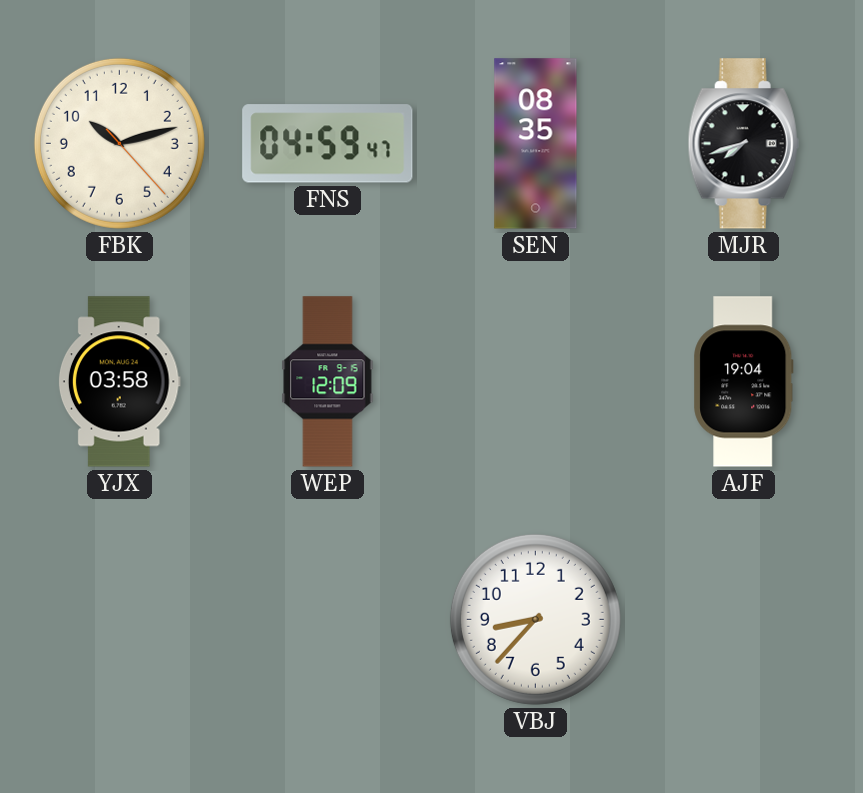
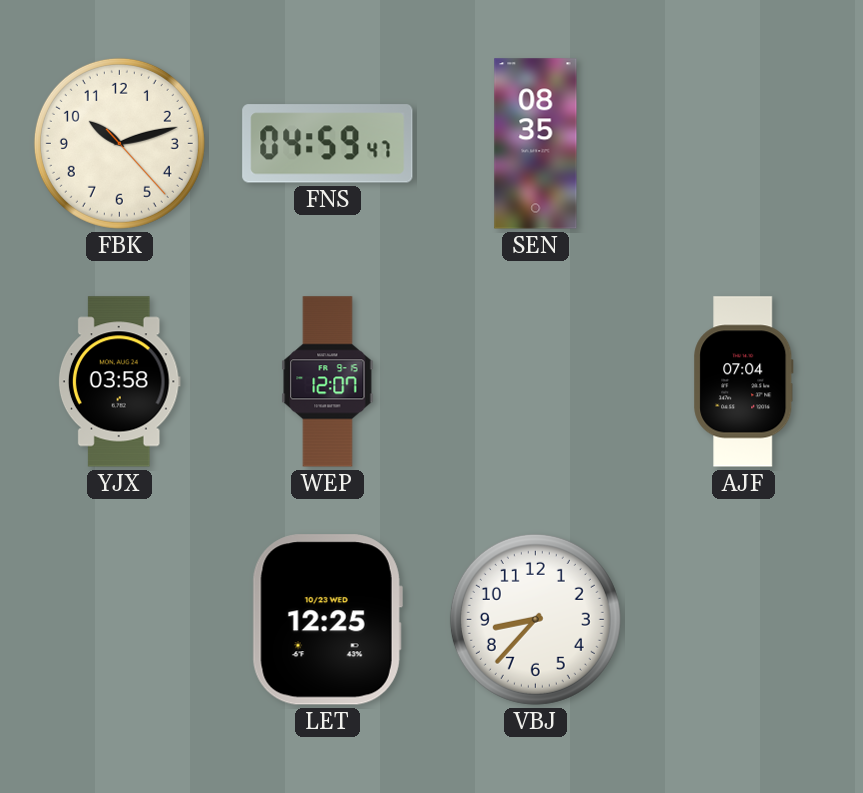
MJR: 7:42 -> none
WEP: 12:09 -> 12:07
AJF: 19:04 -> 07:04
LET: none -> 12:25
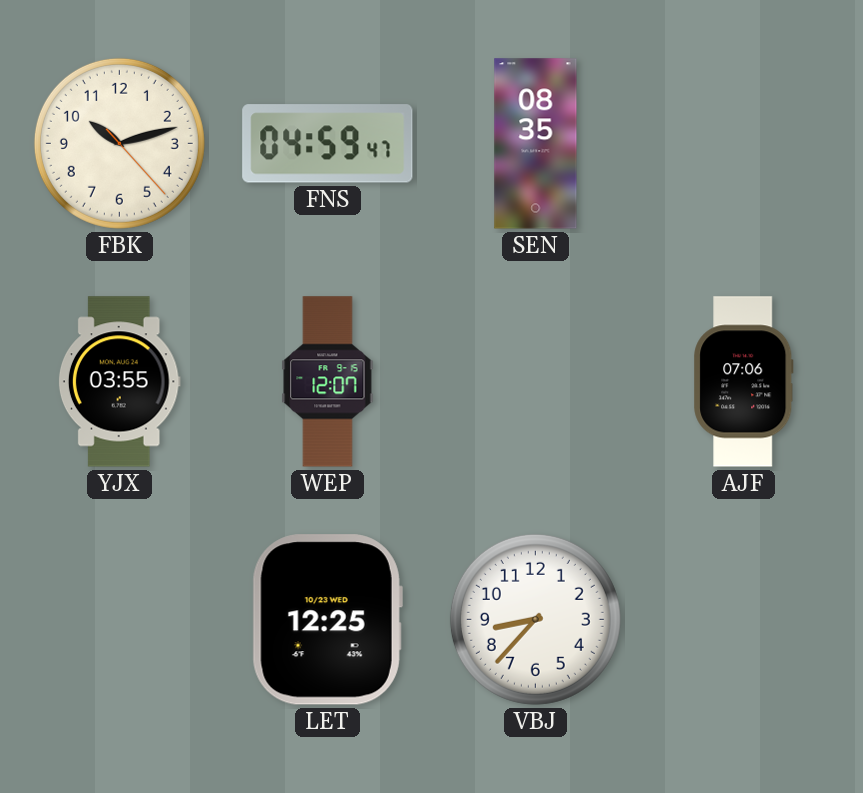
YJX: 03:58 -> 03:55
AJF: 07:04 -> 07:06
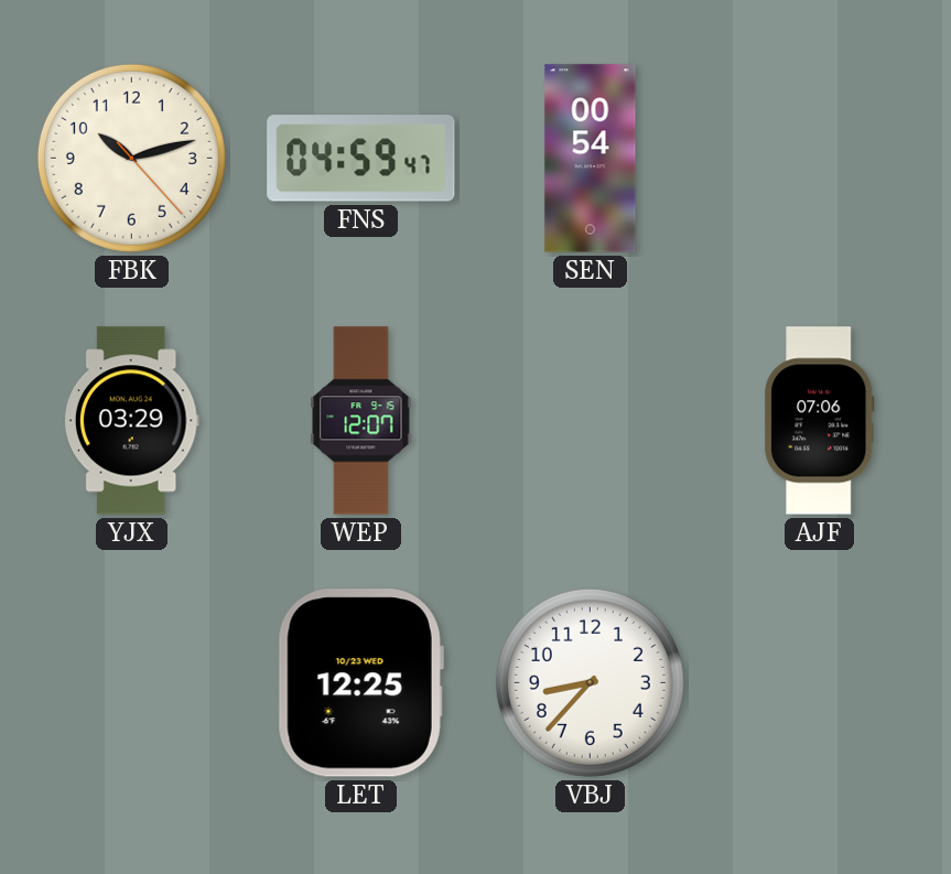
SEN: 08:35 -> 00:54
YJX: 03:55 -> 03:29
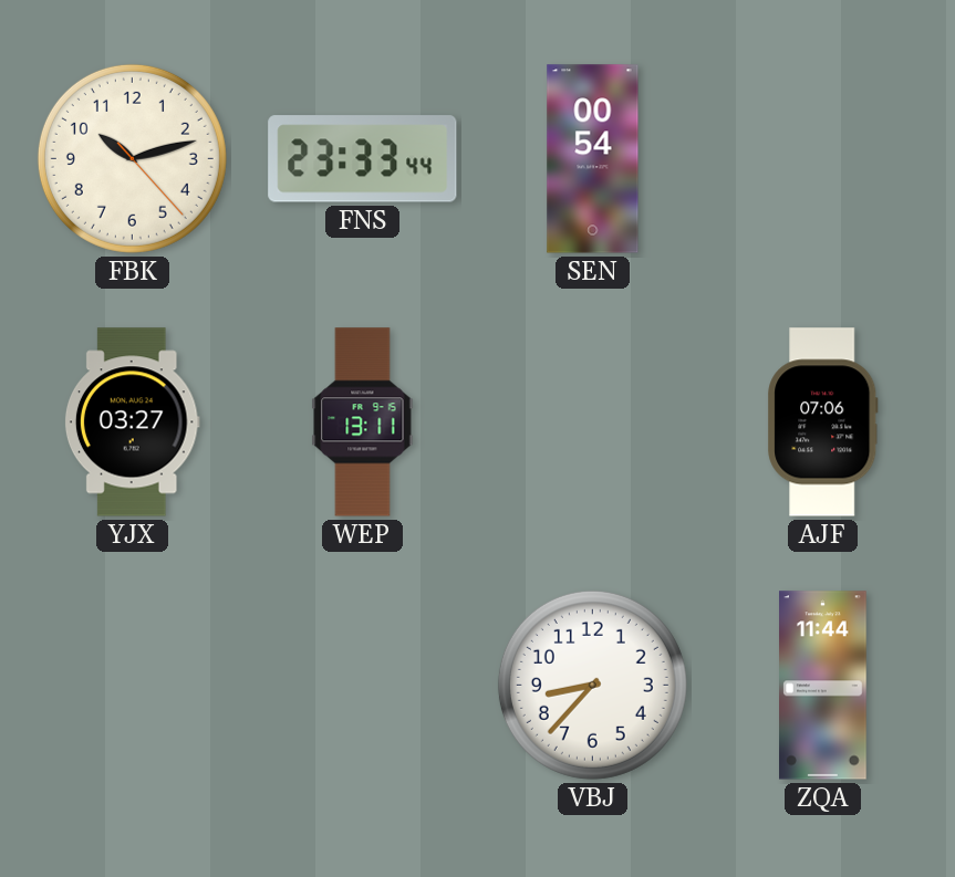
FNS: 04:59 -> 23:33
YJX: 03:29 -> 03:27
WEP: 12:07 -> 13:11
LET: 12:25 -> none
ZQA: none -> 11:44
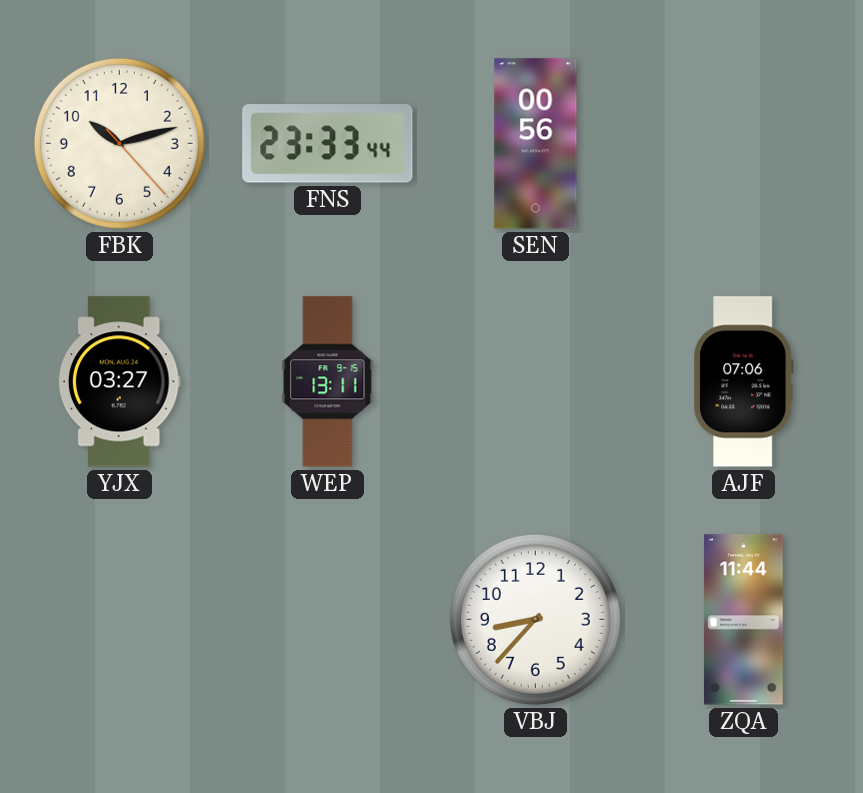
SEN: 00:54 -> 00:56
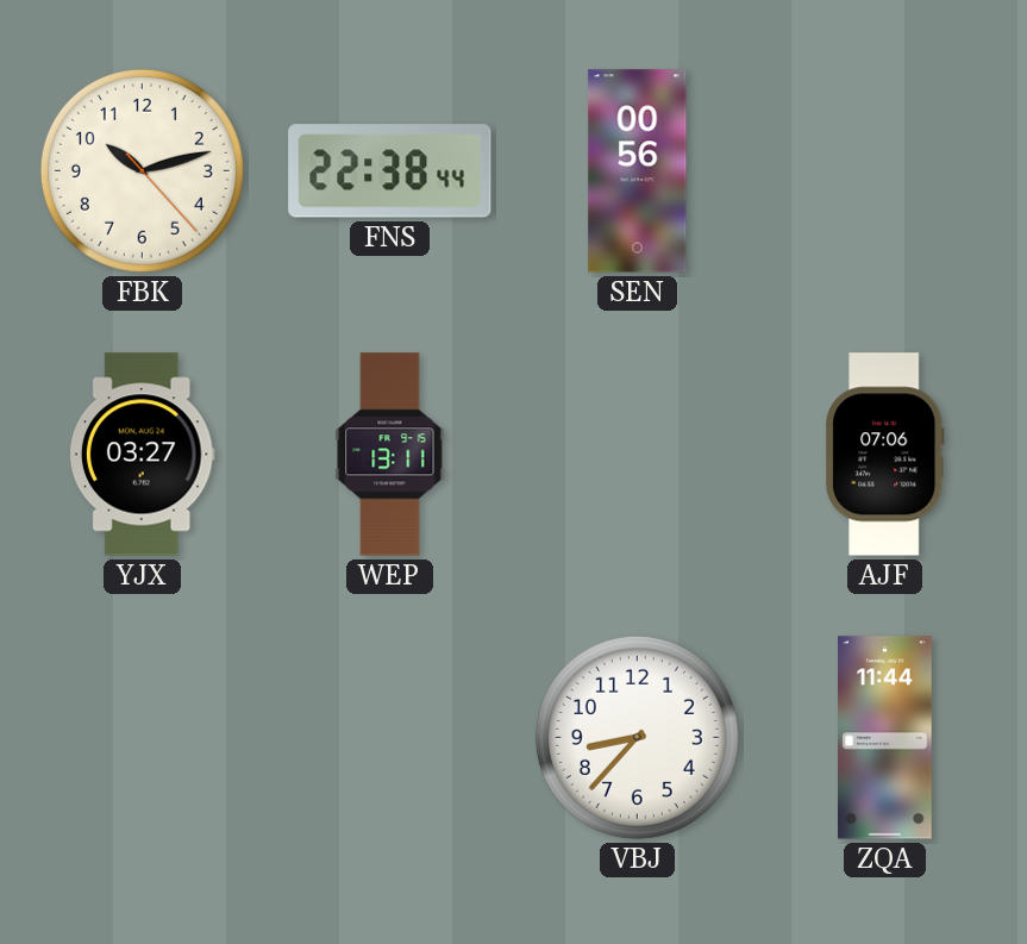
FNS: 23:33 -> 22:38
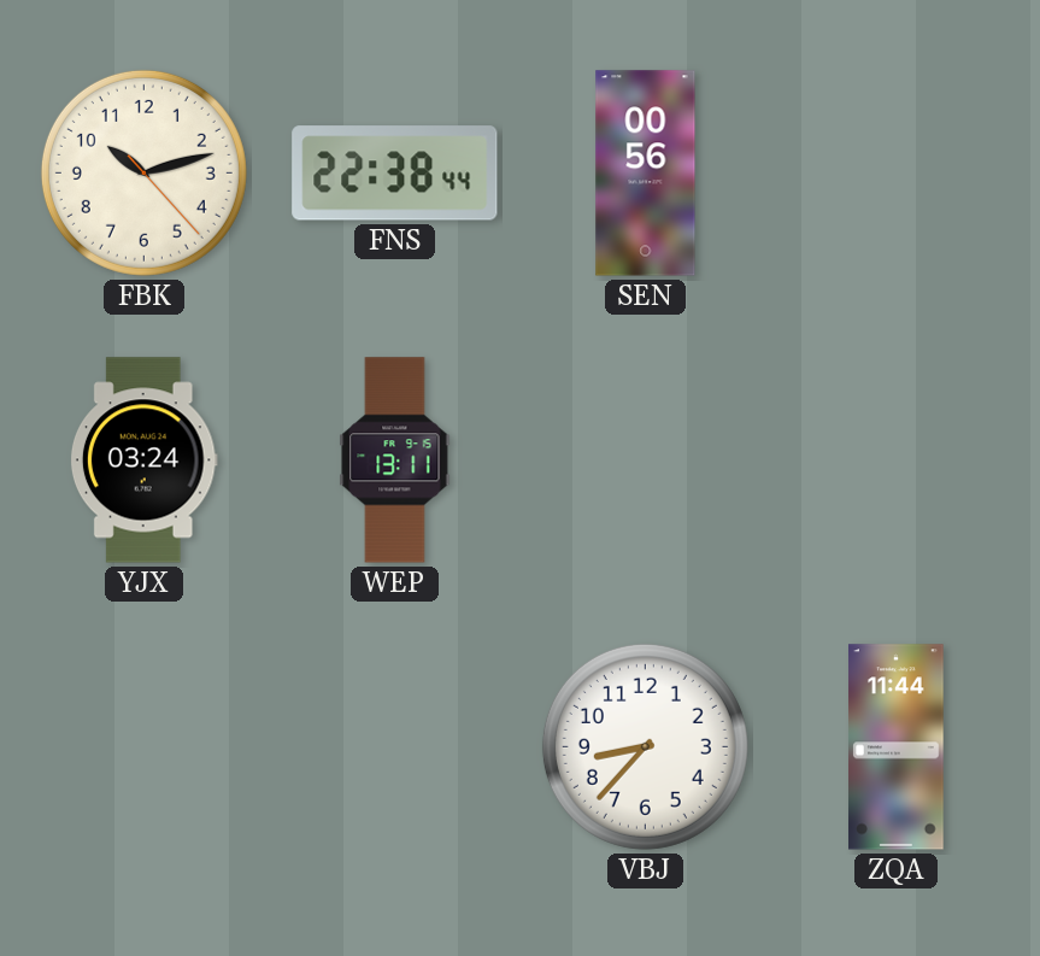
YJX: 03:27 -> 03:24
AJF: 07:06 -> none
